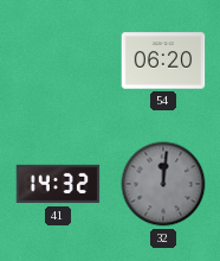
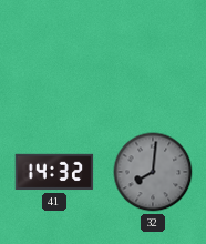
54: 06:20 -> none
32: 12:01 -> 8:01
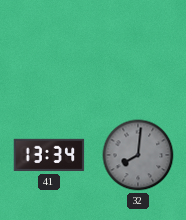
41: 14:32 -> 13:34
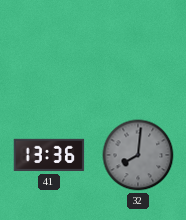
41: 13:34 -> 13:36
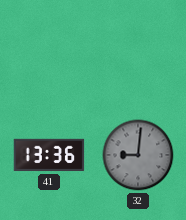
32: 8:01 -> 9:01
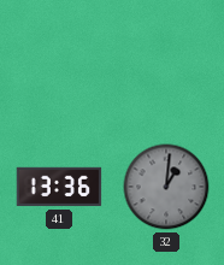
32: 9:01 -> 1:01
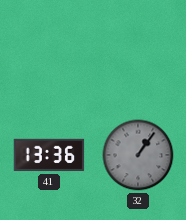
32: 1:01 -> 1:06
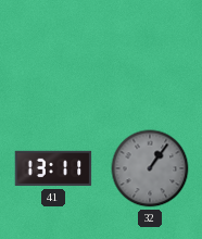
41: 13:36 -> 13:11
